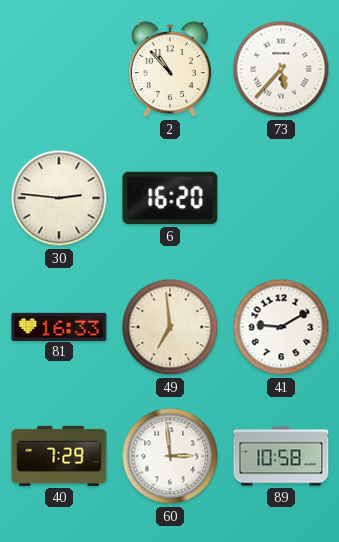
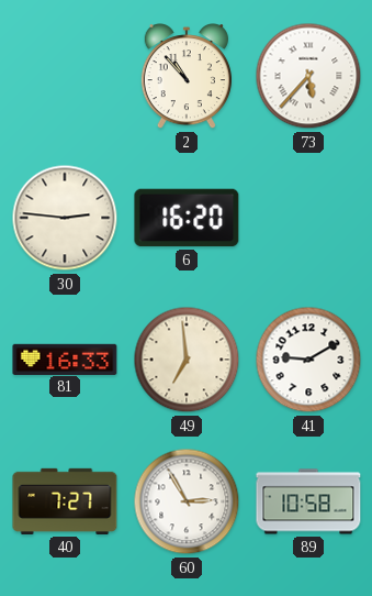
40: 7:29 -> 7:27
60: 2:59 -> 2:55
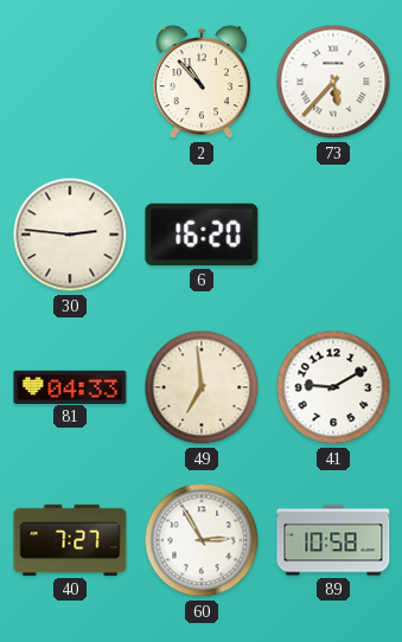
81: 16:33 -> 04:33
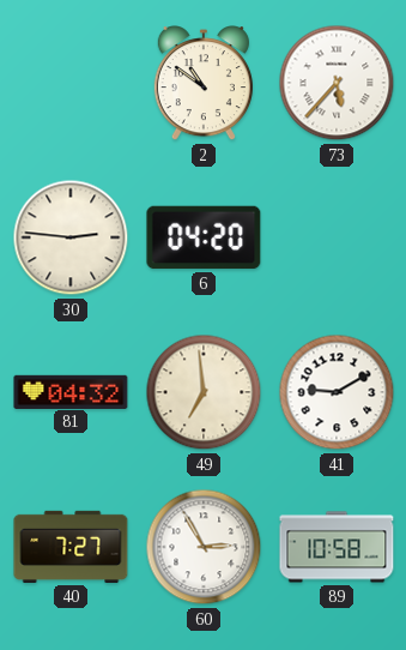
2: 10:53 -> 10:51
6: 16:20 -> 04:20
81: 04:33 -> 04:32
